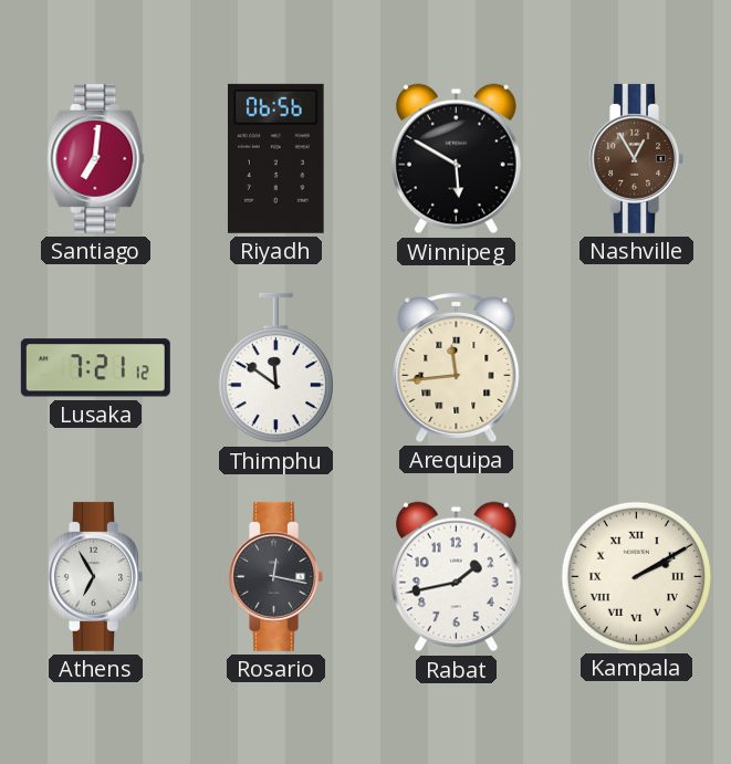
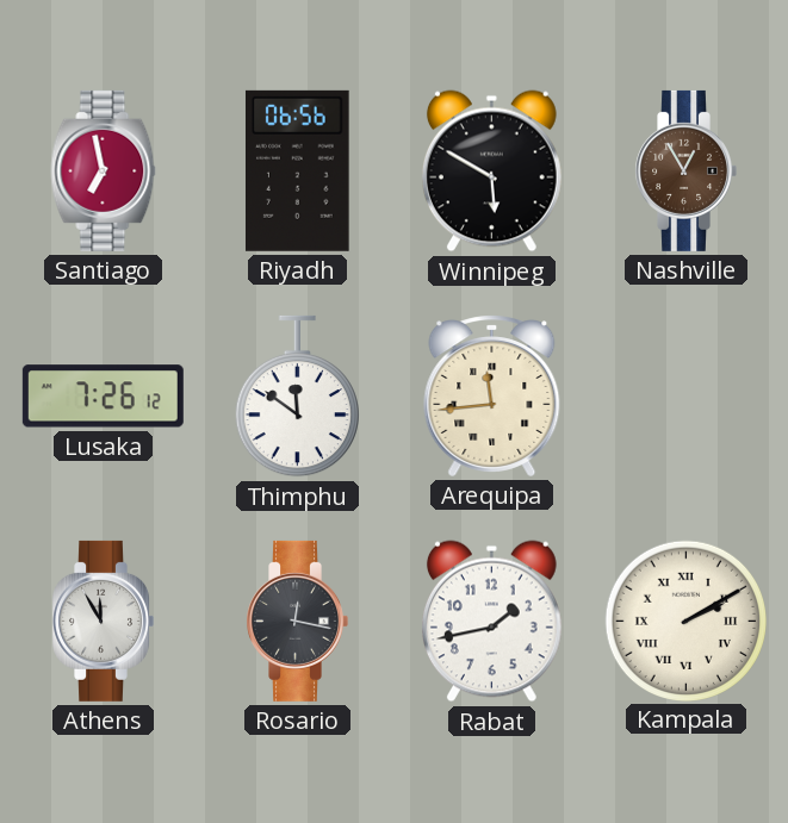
Santiago: 7:01 -> 6:58
Lusaka: 7:21 -> 7:26
Athens: 6:55 -> 11:55
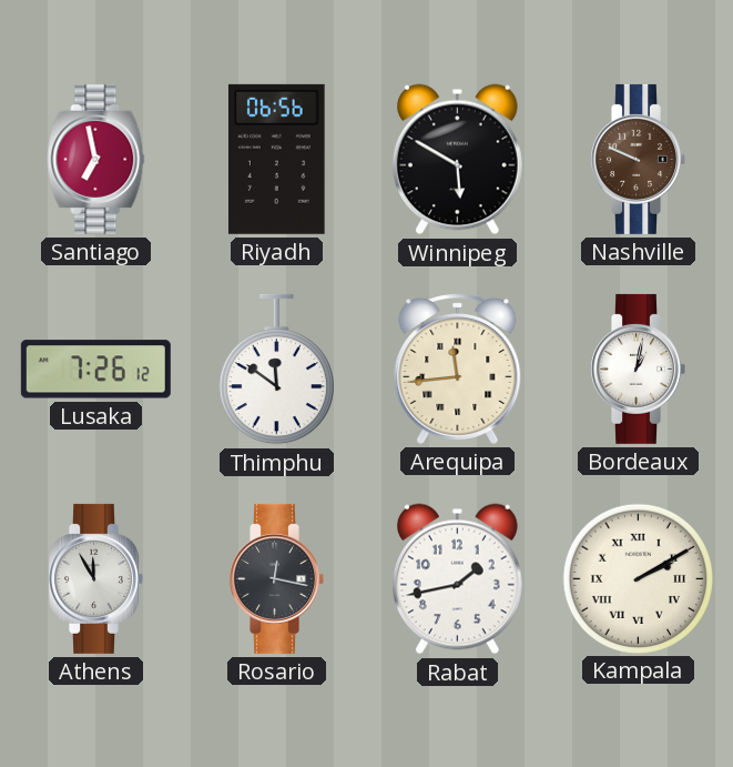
Nashville: 12:55 -> 9:49
Bordeaux: none -> 1:02
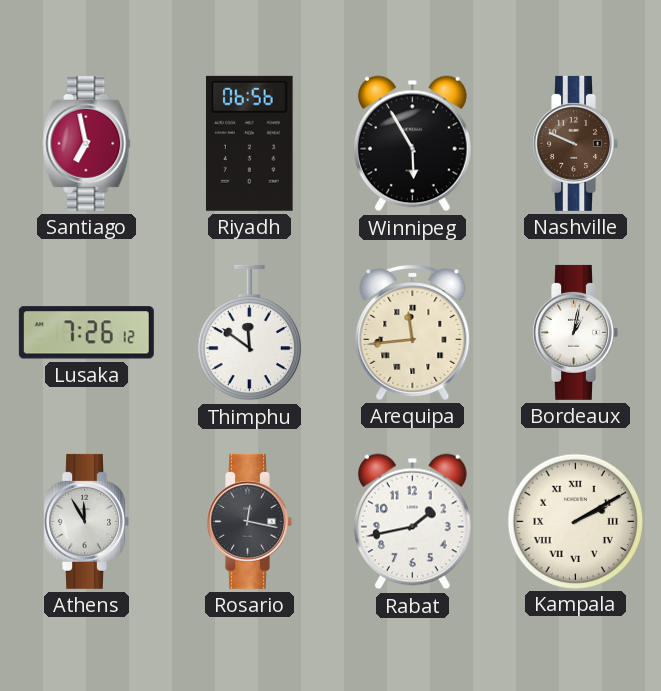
Winnipeg: 5:50 -> 5:55
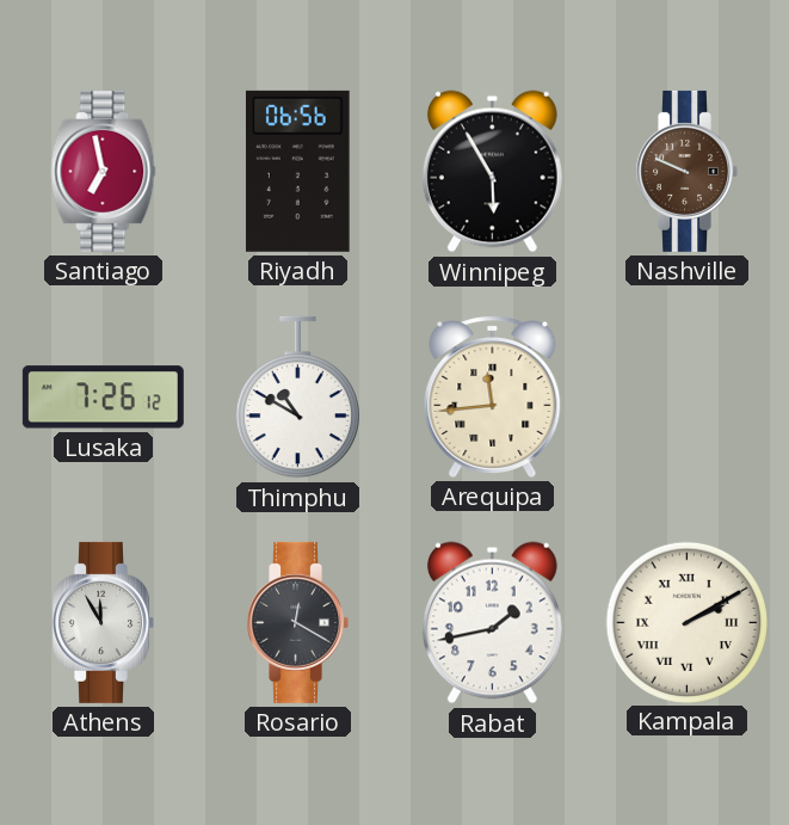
Thimphu: 11:51 -> 10:50
Bordeaux: 1:02 -> none
Rosario: 12:17 -> 12:20
